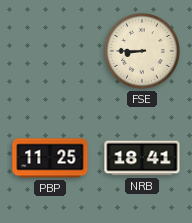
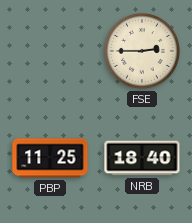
FSE: 8:45 -> 2:45
NRB: 18:41 -> 18:40
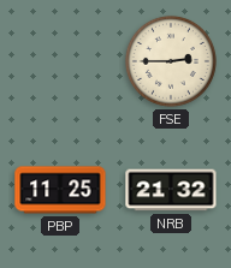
NRB: 18:40 -> 21:32
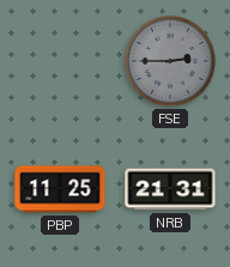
FSE dial: cream -> grey
NRB: 21:32 -> 21:31
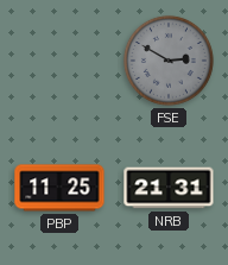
FSE: 2:45 -> 2:50
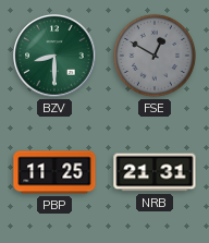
BZV: none -> 8:30
FSE: 2:50 -> 12:50
